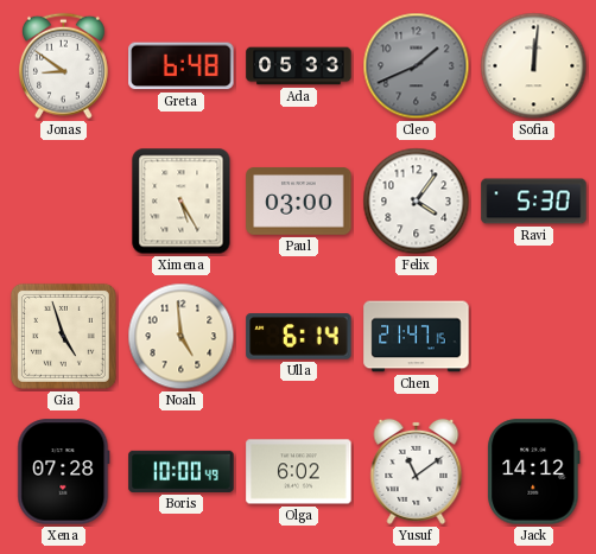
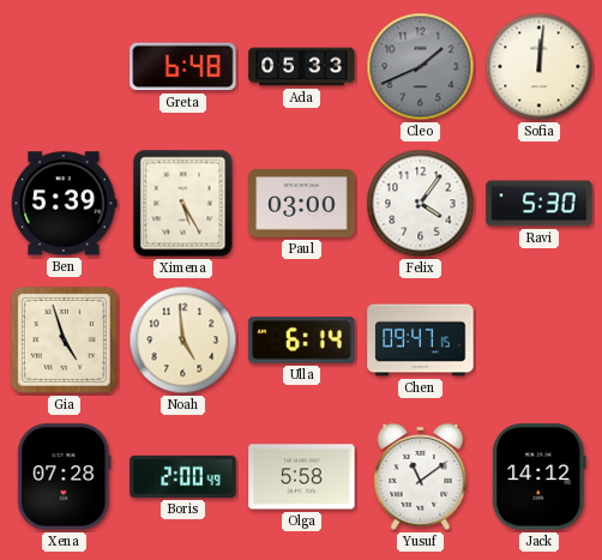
Jonas: 8:51 -> none
Ben: none -> 5:39
Chen: 21:47 -> 09:47
Boris: 10:00 -> 2:00
Olga: 6:02 -> 5:58
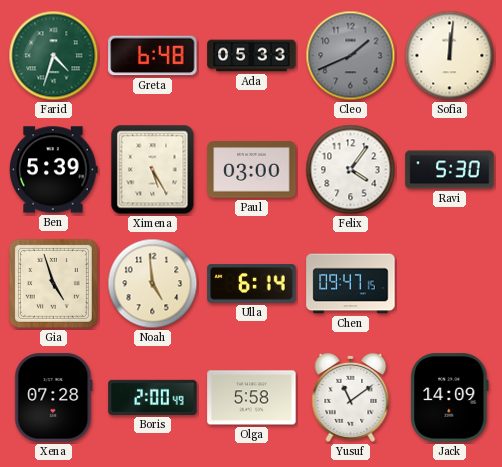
Farid: none -> 4:33
Jack: 14:12 -> 14:09
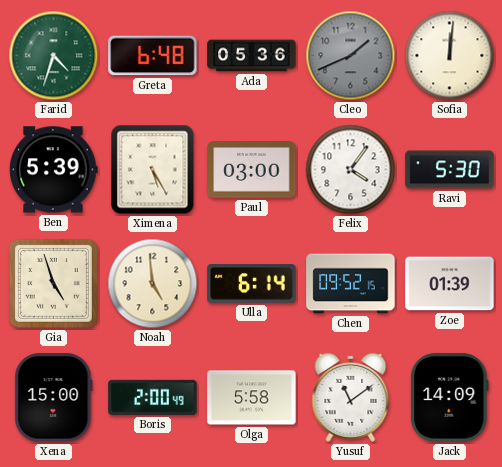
Ada: 05:33 -> 05:36
Chen: 09:47 -> 09:52
Zoe: none -> 01:39
Xena: 07:28 -> 15:00
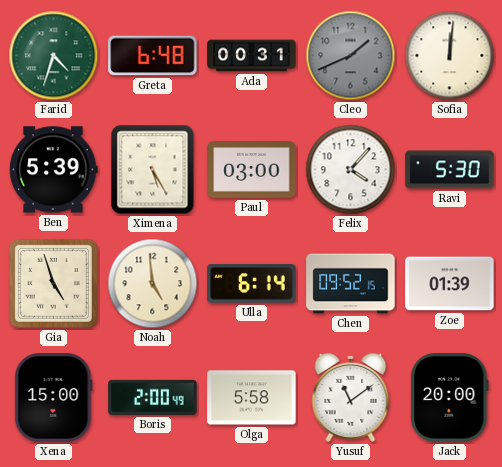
Ada: 05:36 -> 00:31
Felix: 4:06 -> 4:07
Jack: 14:09 -> 20:00
